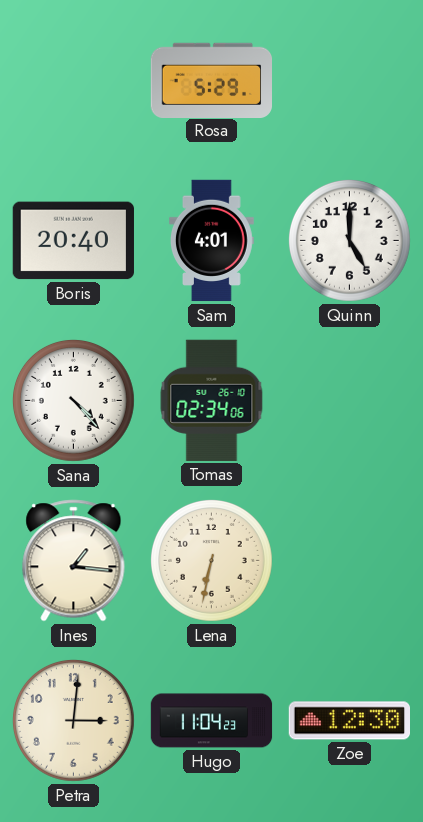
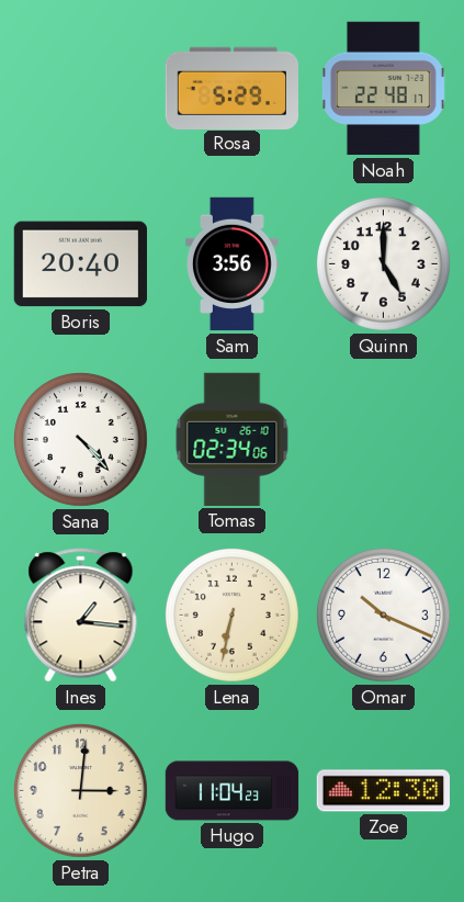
Noah: none -> 22:48
Sam: 4:01 -> 3:56
Omar: none -> 10:19
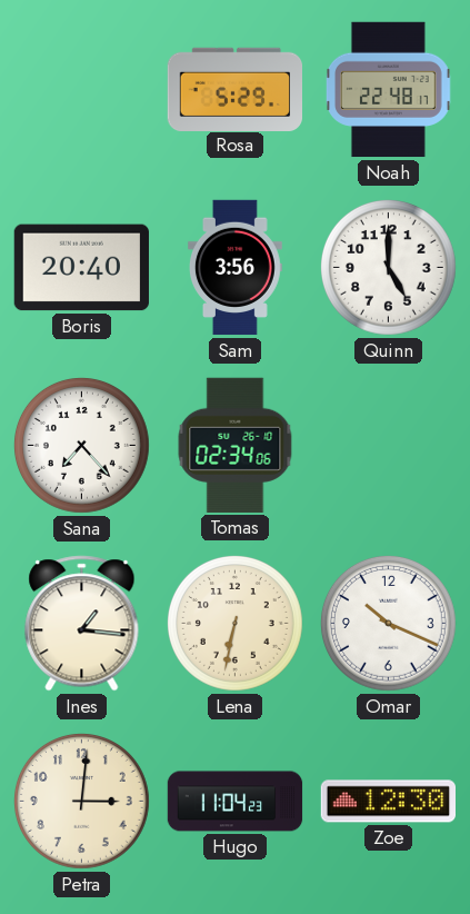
Sana: 4:23 -> 7:23
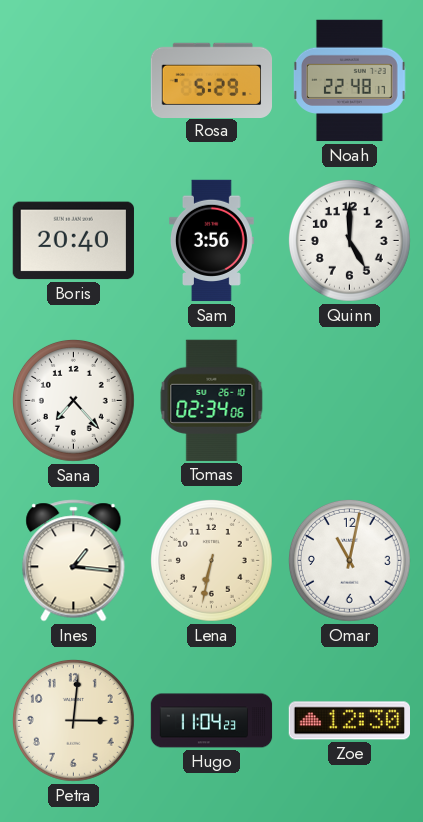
Omar: 10:19 -> 11:02
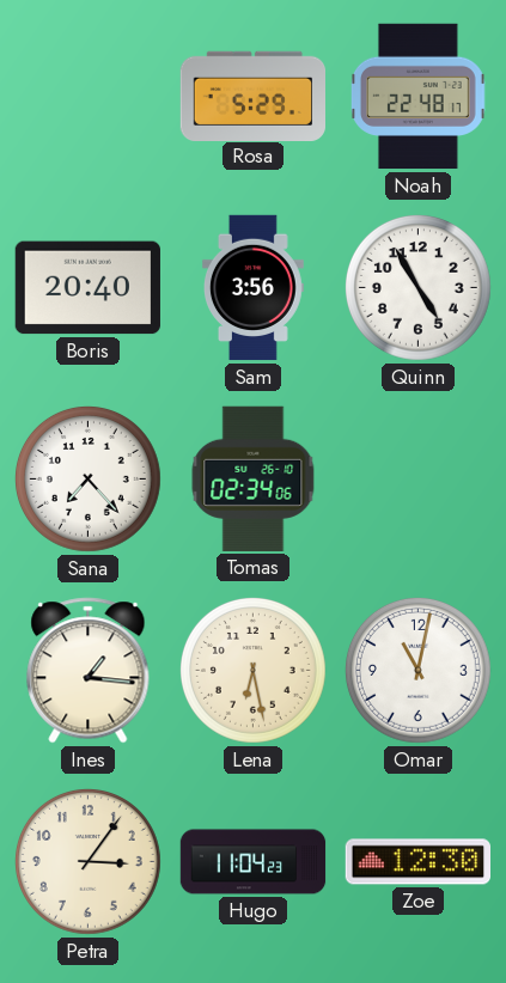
Quinn: 5:00 -> 4:55
Lena: 6:32 -> 6:28
Petra: 3:01 -> 3:06
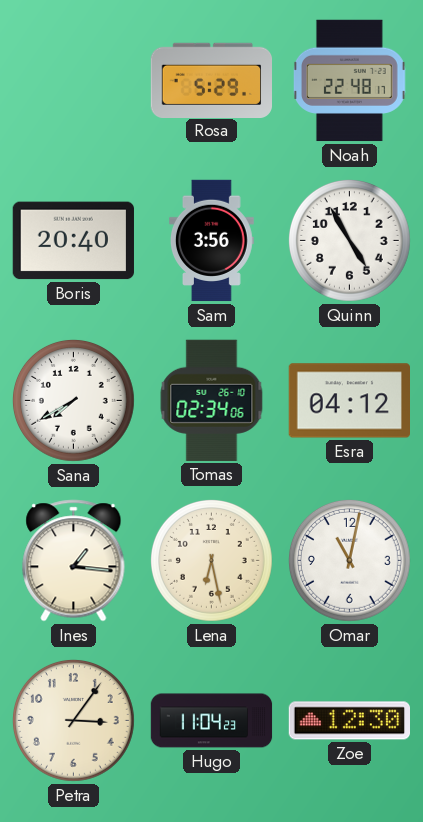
Sana: 7:23 -> 7:40
Esra: none -> 04:12
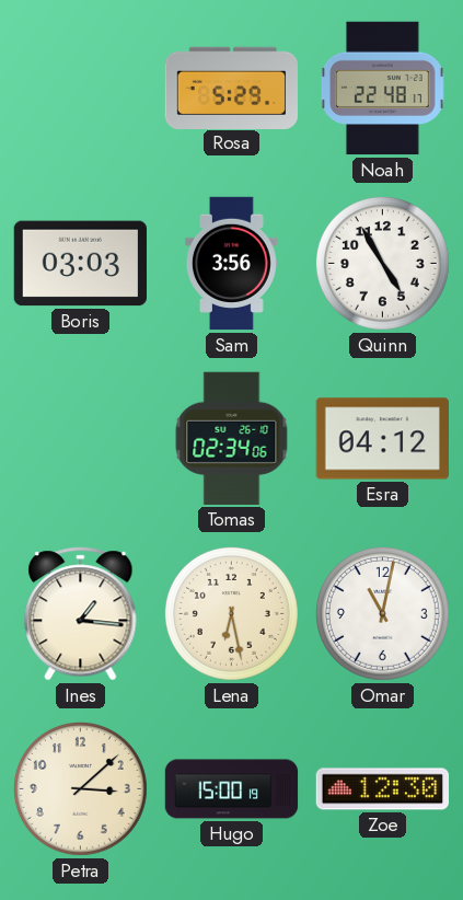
Boris: 20:40 -> 03:03
Sana: 7:40 -> none
Petra: 3:06 -> 3:08
Hugo: 11:04 -> 15:00
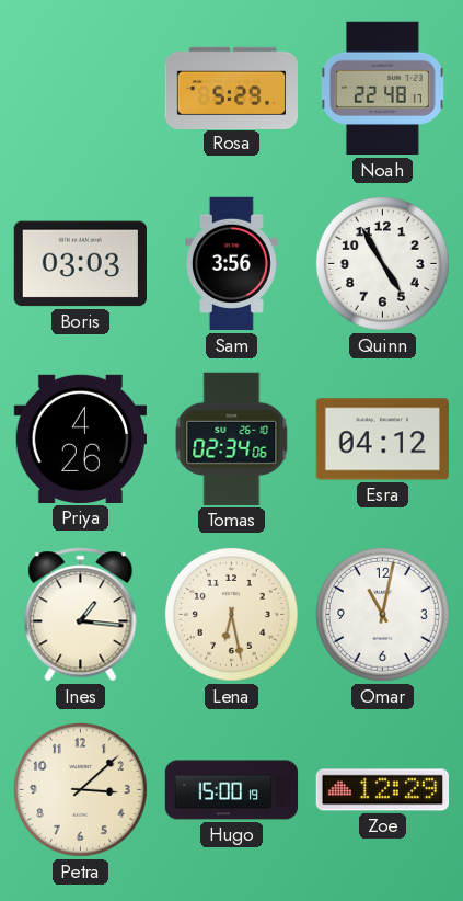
Priya: none -> 4:26
Zoe: 12:30 -> 12:29
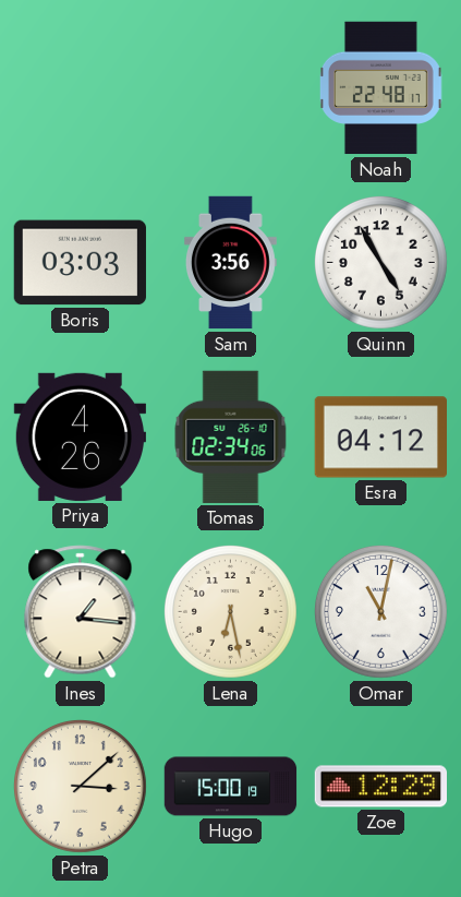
Rosa: 5:29 -> none
